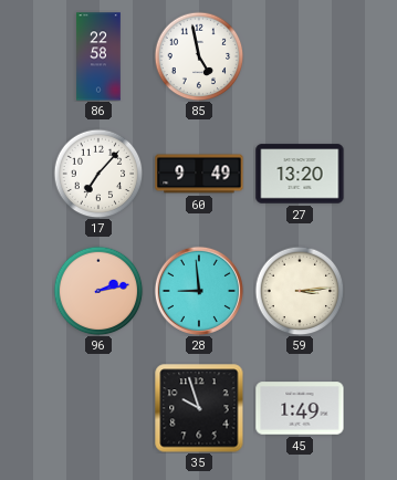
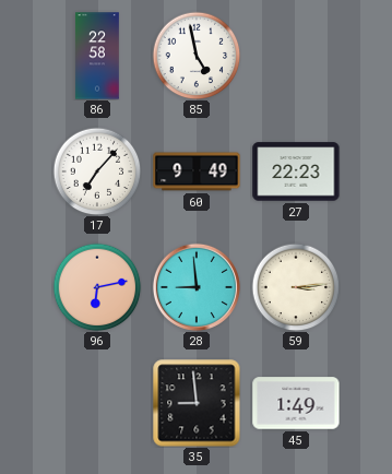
27: 13:20 -> 22:23
96: 2:13 -> 6:13
35: 9:57 -> 8:59
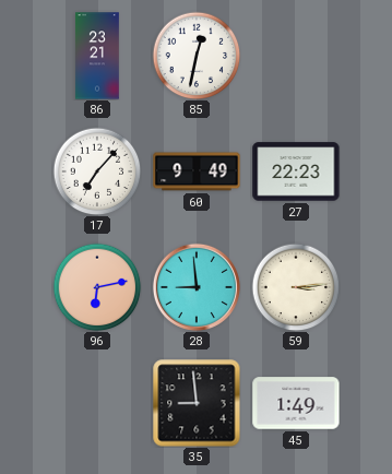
86: 22:58 -> 23:21
85: 4:58 -> 12:32
